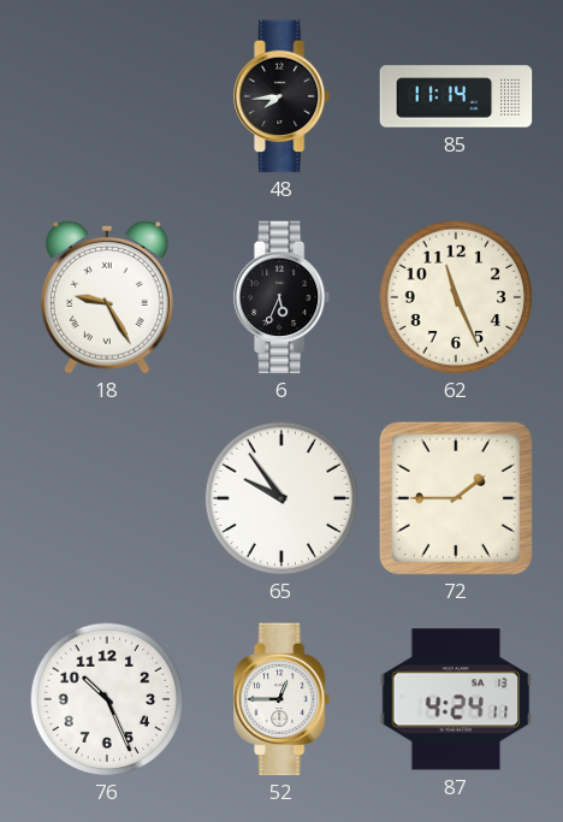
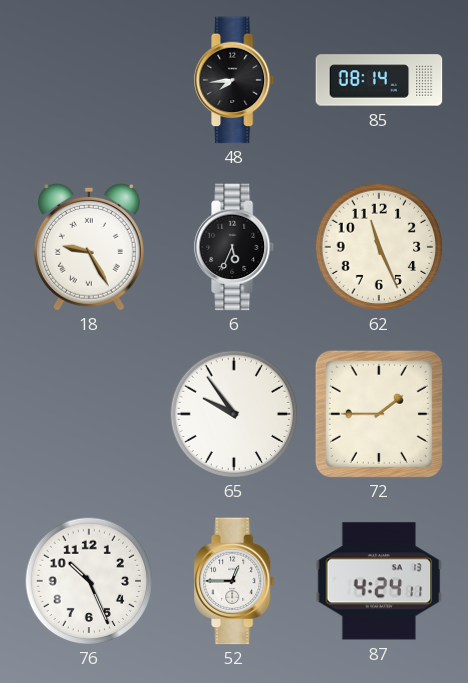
85: 11:14 -> 08:14
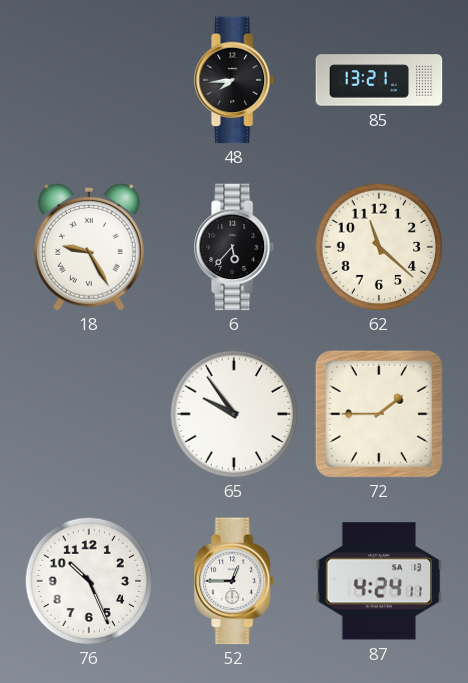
85: 08:14 -> 13:21
6: 5:34 -> 5:37
62: 11:26 -> 11:22
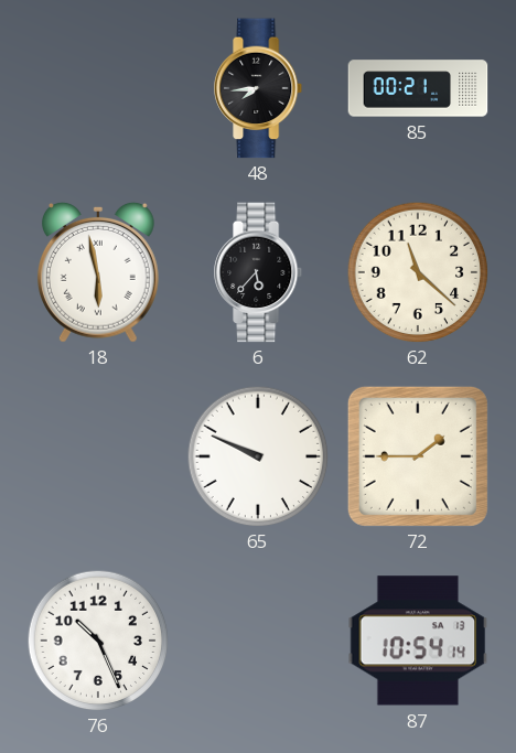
85: 13:21 -> 00:21
18: 9:25 -> 5:58
65: 9:54 -> 9:49
52: 12:45 -> none
87: 4:24 -> 10:54
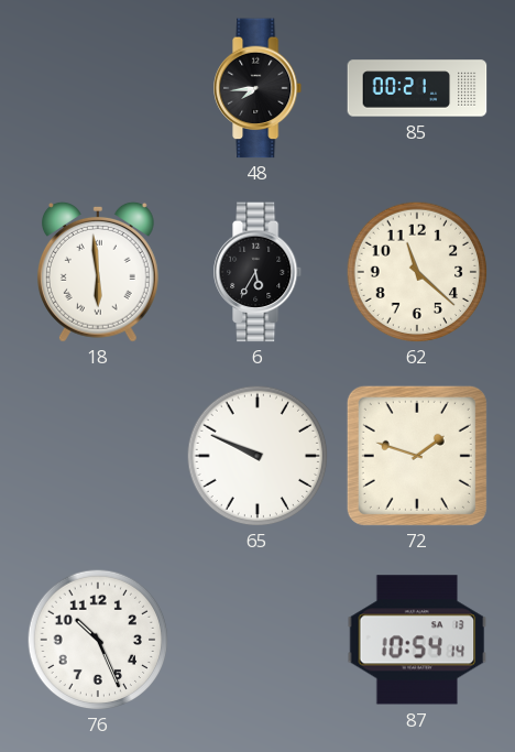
18: 5:58 -> 5:59
6: 5:37 -> 5:35
72: 1:45 -> 1:48
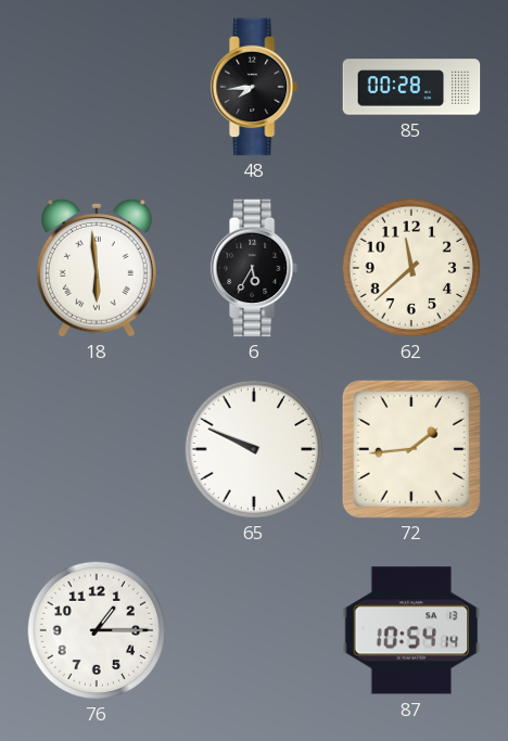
85: 00:21 -> 00:28
62: 11:22 -> 11:38
72: 1:48 -> 1:44
76: 10:26 -> 1:15
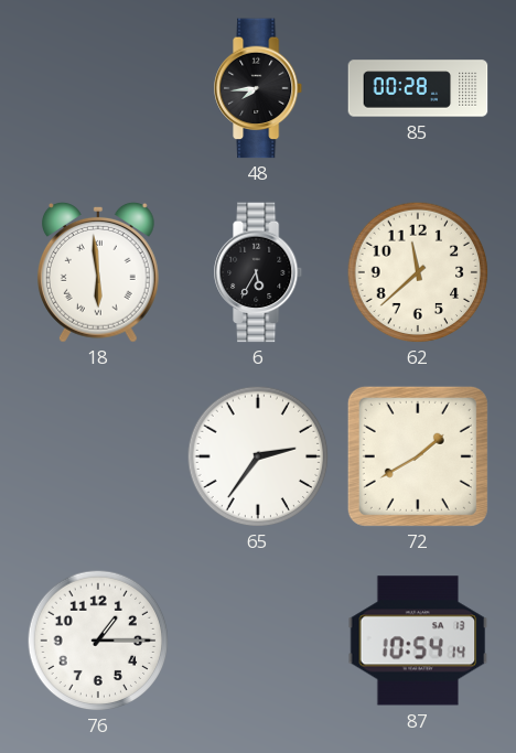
65: 9:49 -> 2:36
72: 1:44 -> 1:40
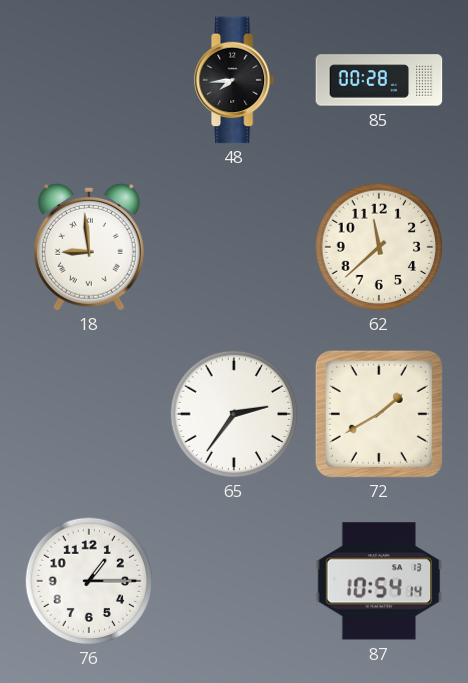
18: 5:59 -> 8:59
6: 5:35 -> none
